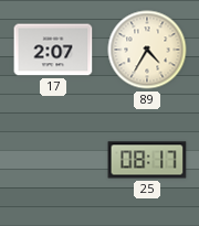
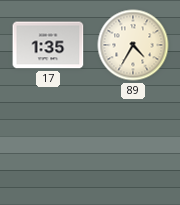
17: 2:07 -> 1:35
25: 08:17 -> none
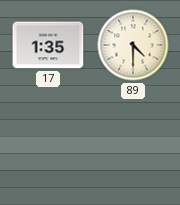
89: 4:35 -> 4:30
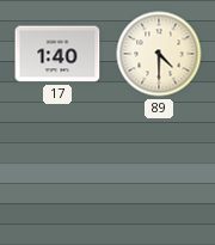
17: 1:35 -> 1:40
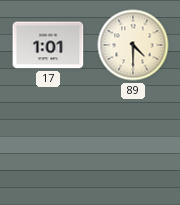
17: 1:40 -> 1:01
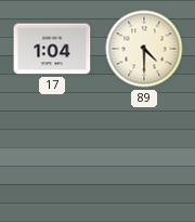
17: 1:01 -> 1:04
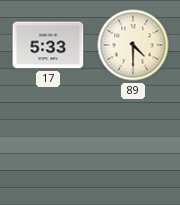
17: 1:04 -> 5:33
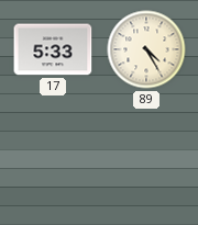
89: 4:30 -> 4:25
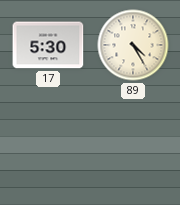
17: 5:33 -> 5:30
